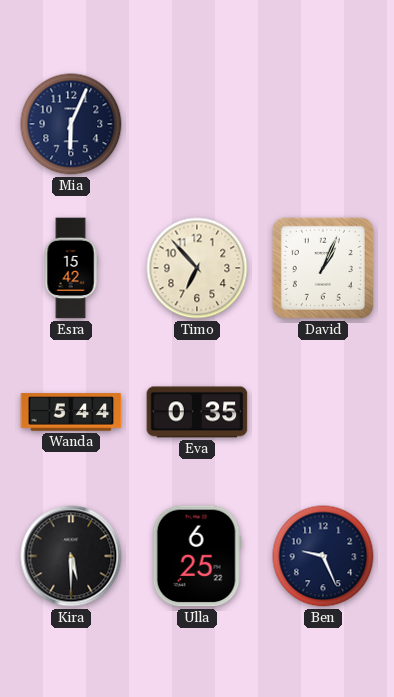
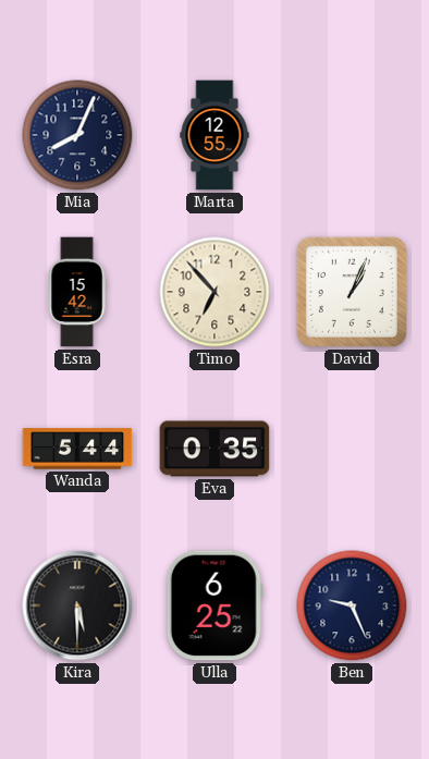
Mia: 6:04 -> 8:04
Marta: none -> 12:55
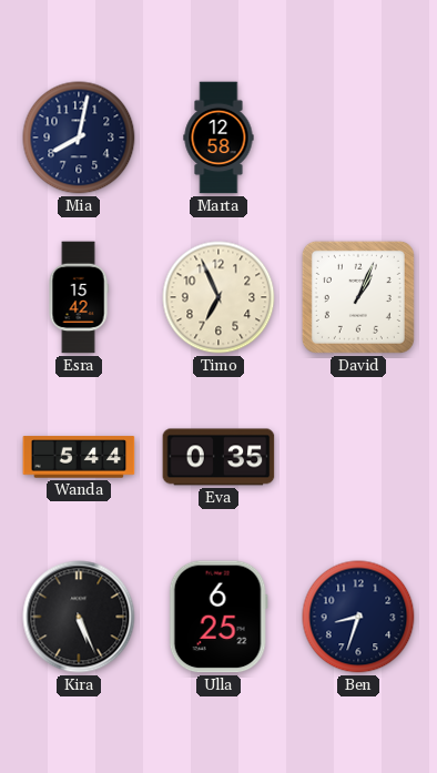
Mia: 8:04 -> 8:02
Marta: 12:55 -> 12:58
Timo: 6:53 -> 6:56
Kira: 5:30 -> 5:26
Ben: 9:26 -> 8:33
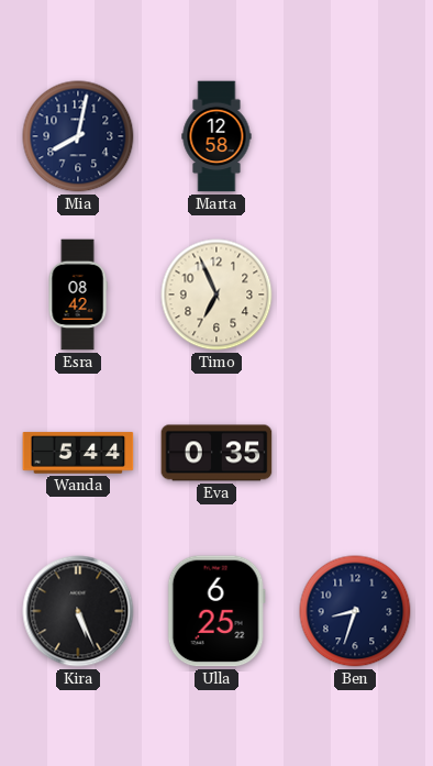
Esra: 15:42 -> 08:42
David: 1:04 -> none
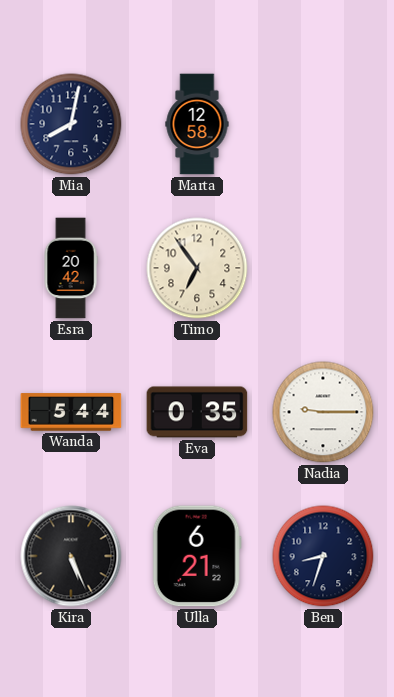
Esra: 08:42 -> 20:42
Timo: 6:56 -> 6:54
Nadia: none -> 9:15
Ulla: 6:25 -> 6:21
